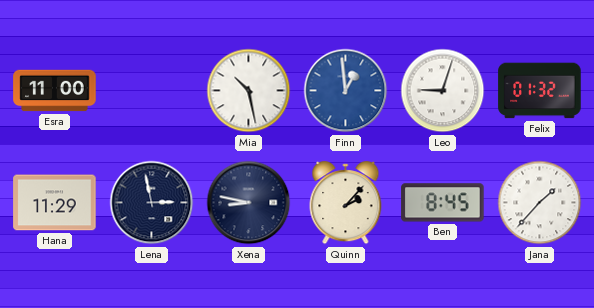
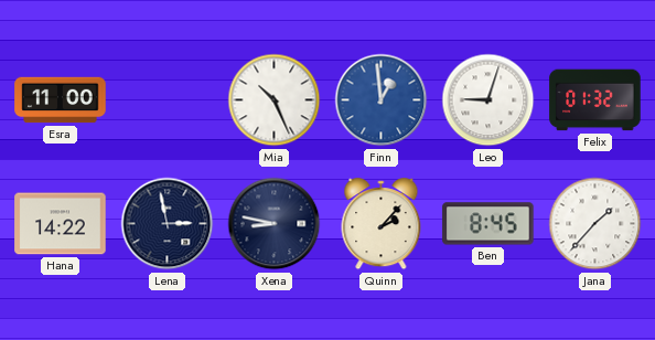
Mia: 10:28 -> 10:26
Hana: 11:29 -> 14:22
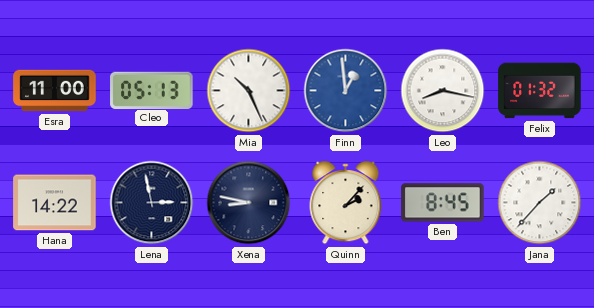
Cleo: none -> 05:13
Leo: 9:03 -> 8:17
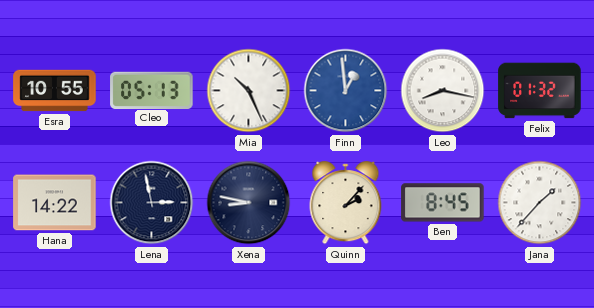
Esra: 11:00 -> 10:55
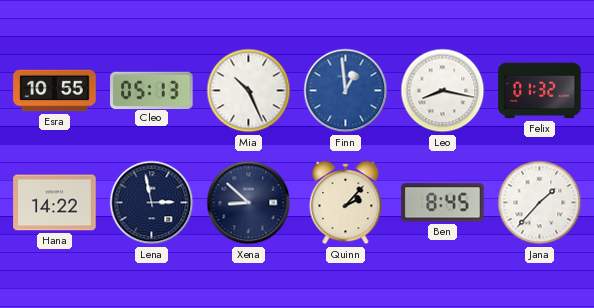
Xena: 8:47 -> 8:52
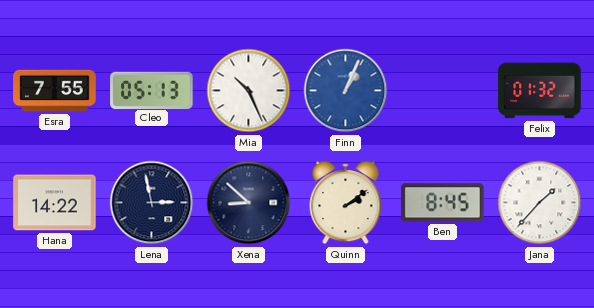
Esra: 10:55 -> 7:55
Finn: 12:59 -> 1:04
Leo: 8:17 -> none
Quinn: 2:07 -> 2:09
